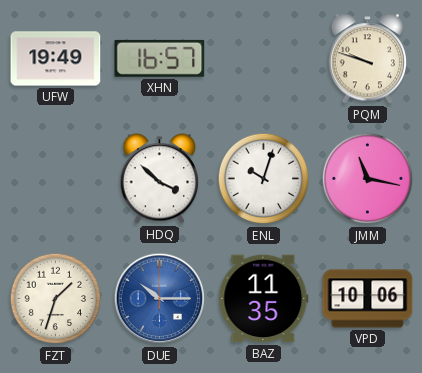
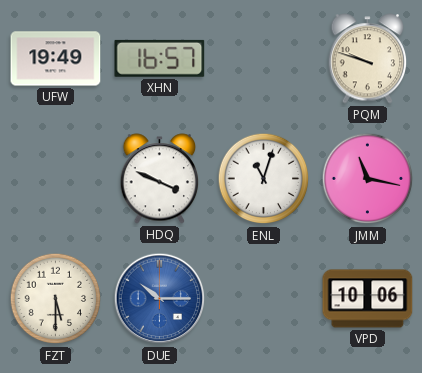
HDQ: 3:52 -> 3:49
ENL: 10:03 -> 11:03
FZT: 1:33 -> 5:30
BAZ: 11:35 -> none
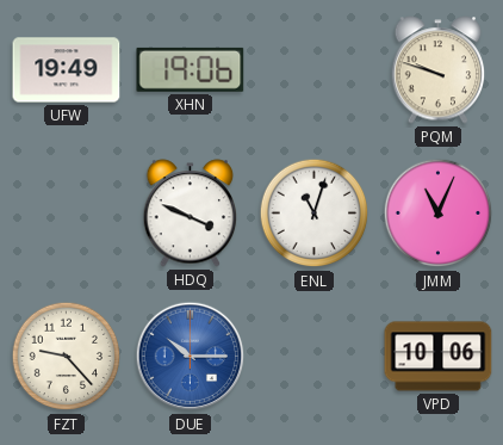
XHN: 16:57 -> 19:06
JMM: 11:17 -> 11:04
FZT: 5:30 -> 9:23
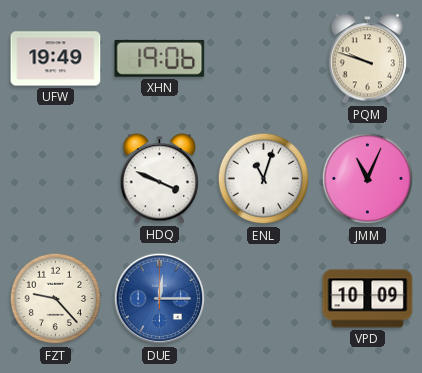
DUE: 10:15 -> 12:15
VPD: 10:06 -> 10:09
